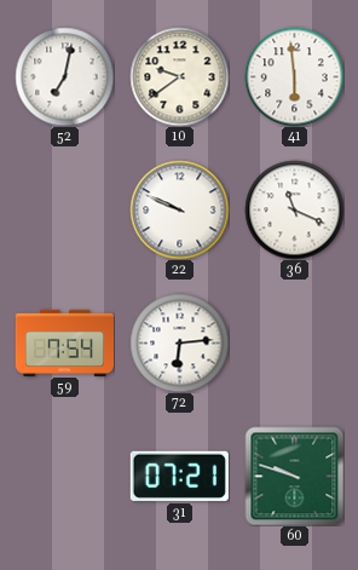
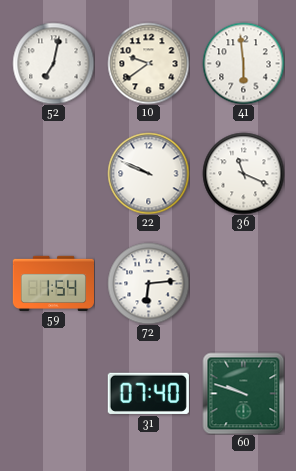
59: 7:54 -> 1:54
31: 07:21 -> 07:40
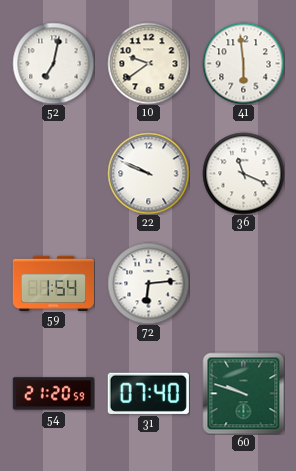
54: none -> 21:20
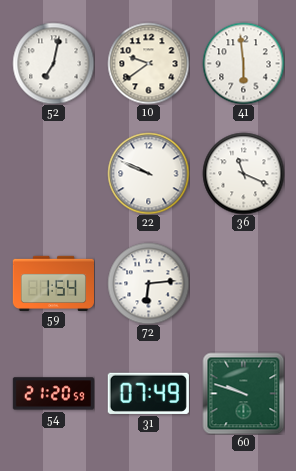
31: 07:40 -> 07:49
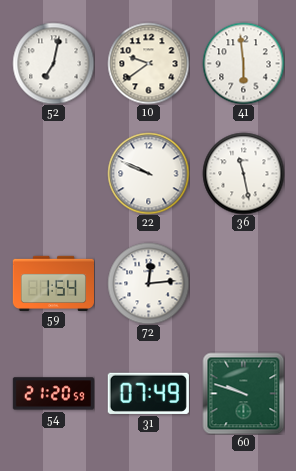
36: 11:19 -> 11:28
72: 6:14 -> 12:14
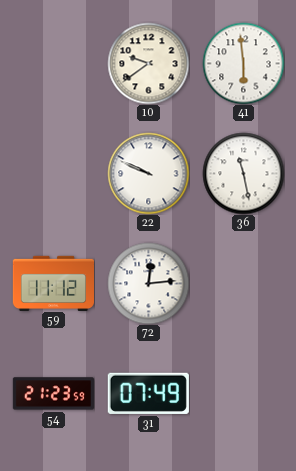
52: 7:02 -> none
59: 1:54 -> 11:12
54: 21:20 -> 21:23
60: 9:48 -> none
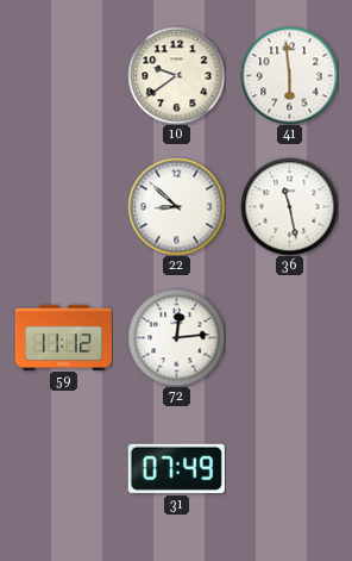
22: 9:49 -> 8:52
54: 21:23 -> none
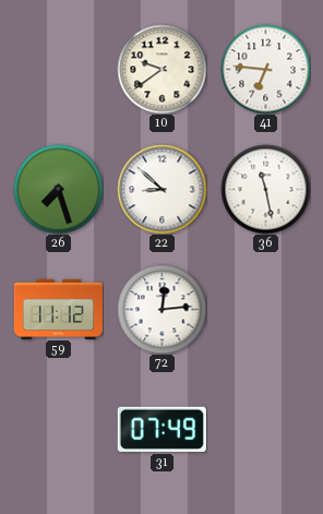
41: 5:59 -> 6:46
26: none -> 7:27
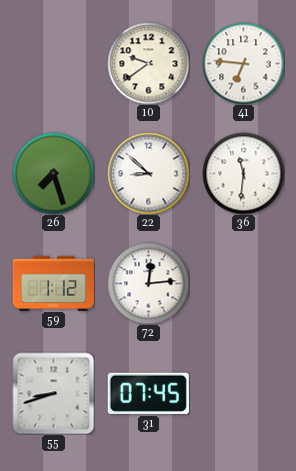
36: 11:28 -> 11:31
59: 11:12 -> 1:12
55: none -> 8:42
31: 07:49 -> 07:45
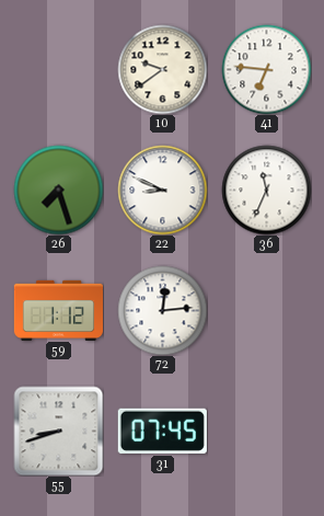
22: 8:52 -> 8:49
36: 11:31 -> 11:34
